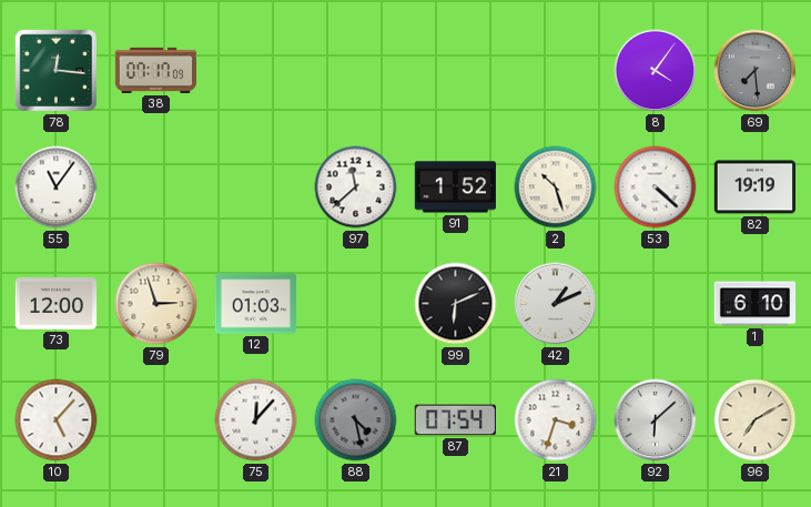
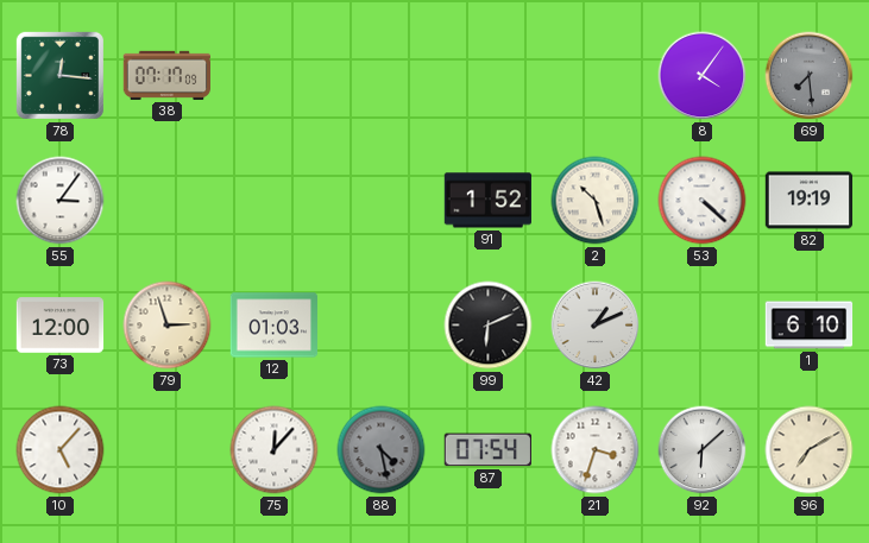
55: 11:06 -> 3:06
97: 11:38 -> none
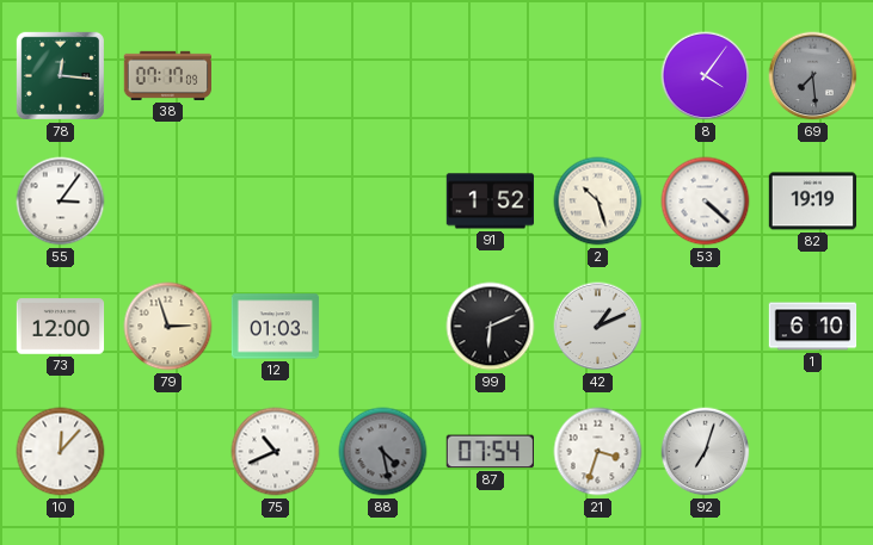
10: 5:07 -> 12:07
75: 12:07 -> 10:41
92: 6:08 -> 7:03
96: 7:10 -> none
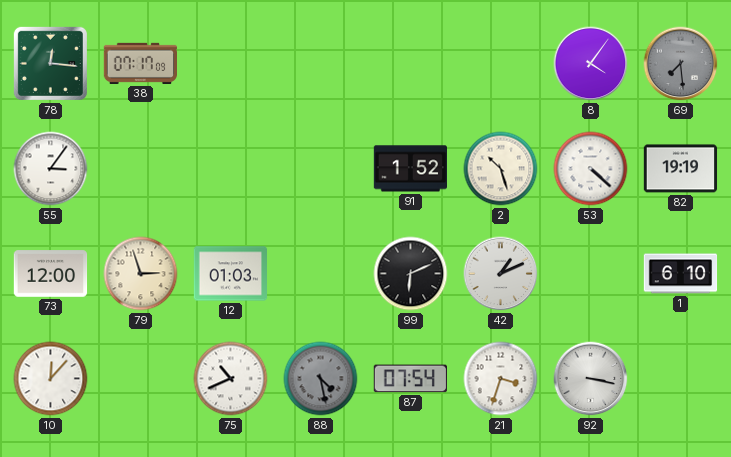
92: 7:03 -> 3:17
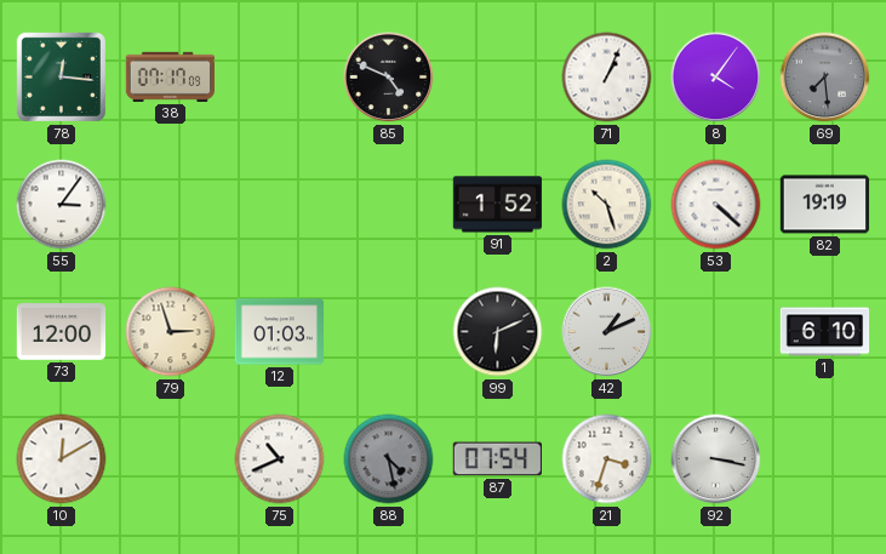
85: none -> 4:49
71: none -> 1:04
10: 12:07 -> 12:10
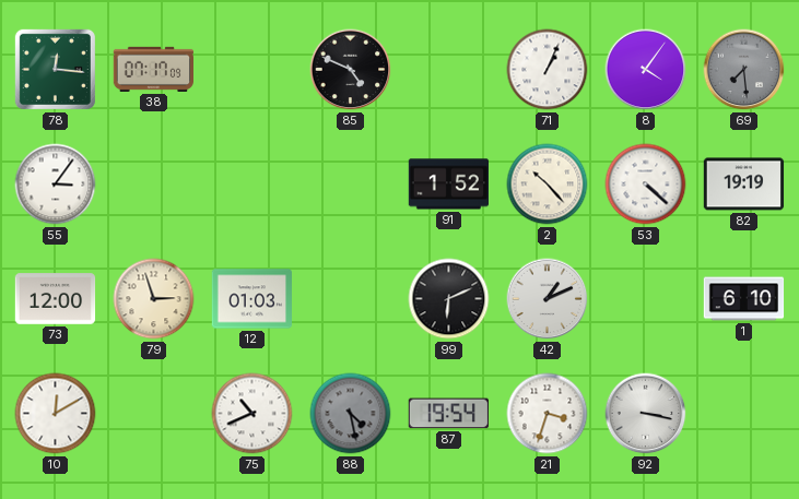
2: 10:27 -> 10:23
87: 07:54 -> 19:54
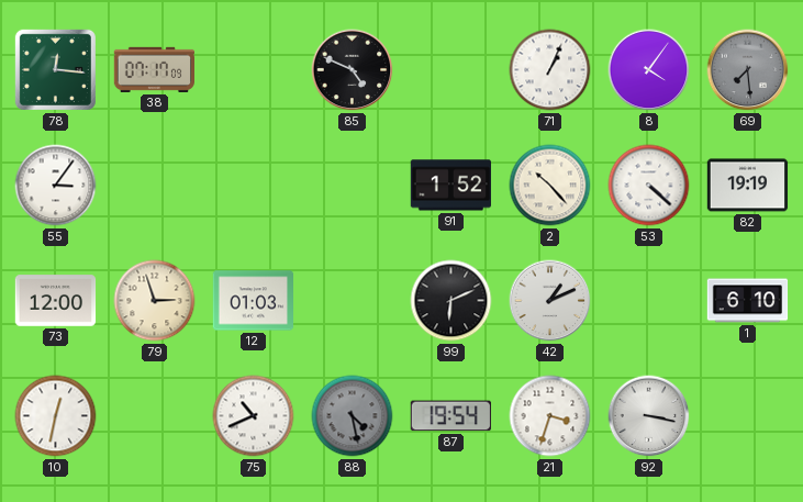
10: 12:10 -> 12:32
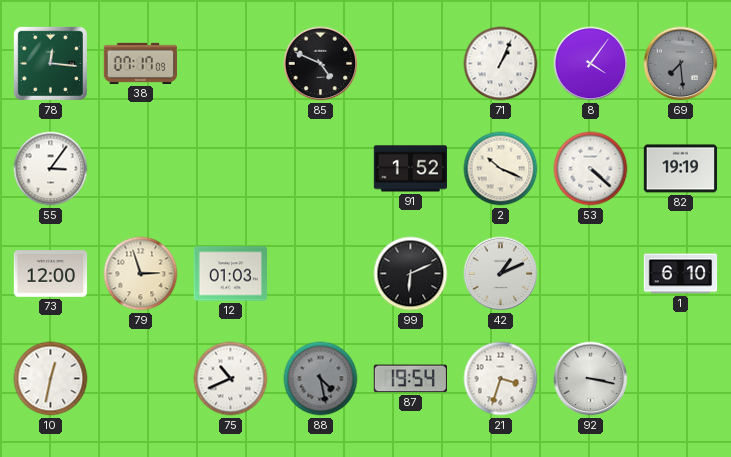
2: 10:23 -> 10:19
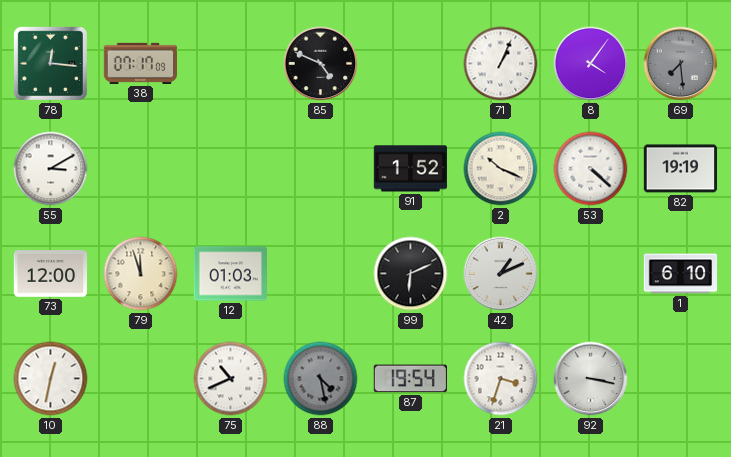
55: 3:06 -> 3:10
79: 2:57 -> 11:57
